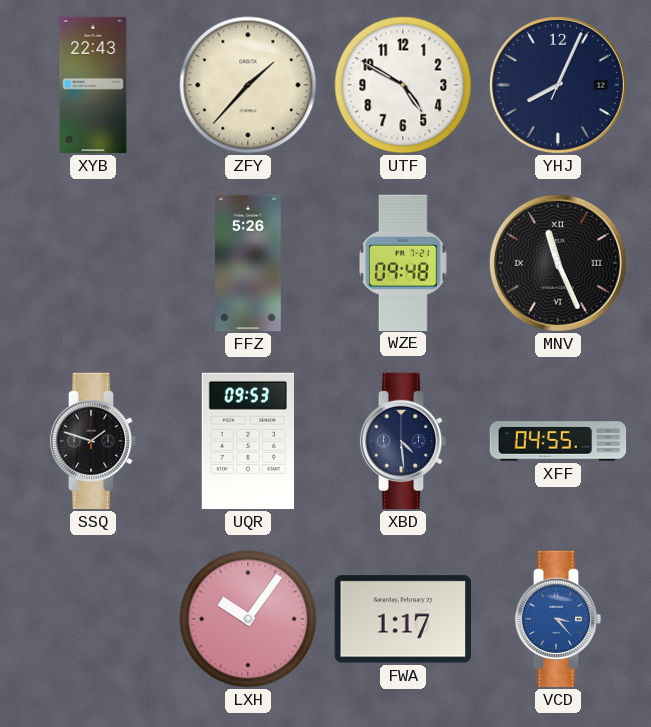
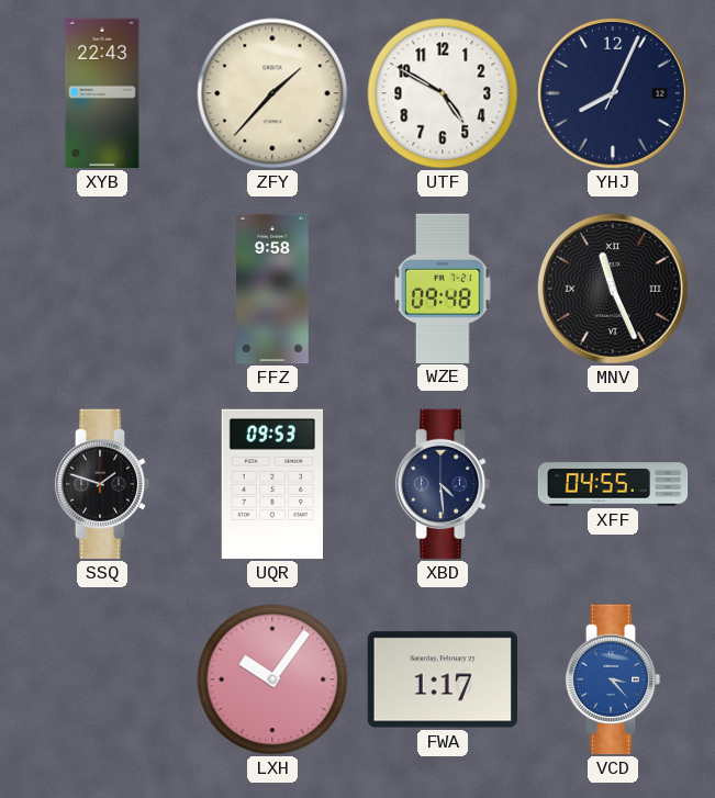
FFZ: 5:26 -> 9:58
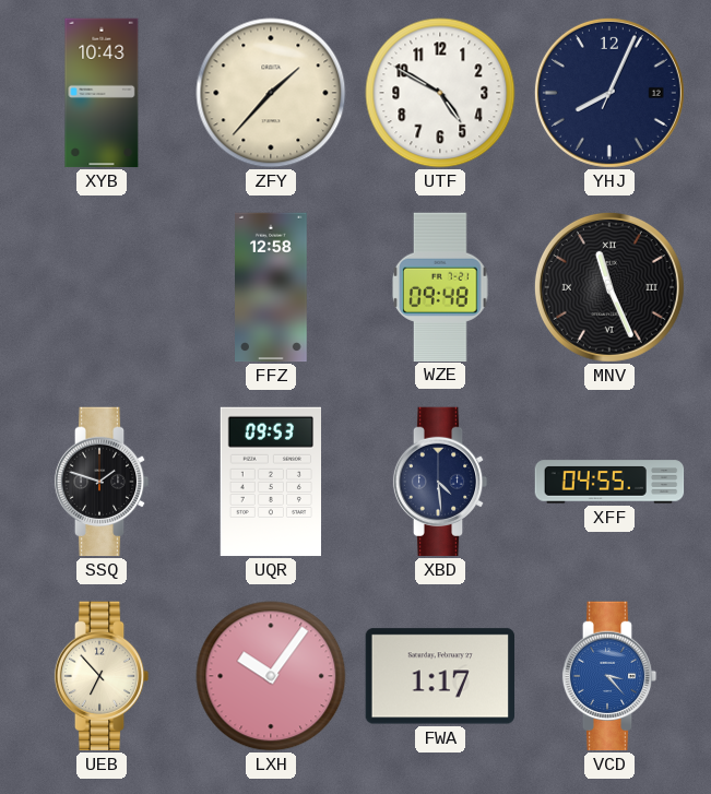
XYB: 22:43 -> 10:43
FFZ: 9:58 -> 12:58
UEB: none -> 6:53
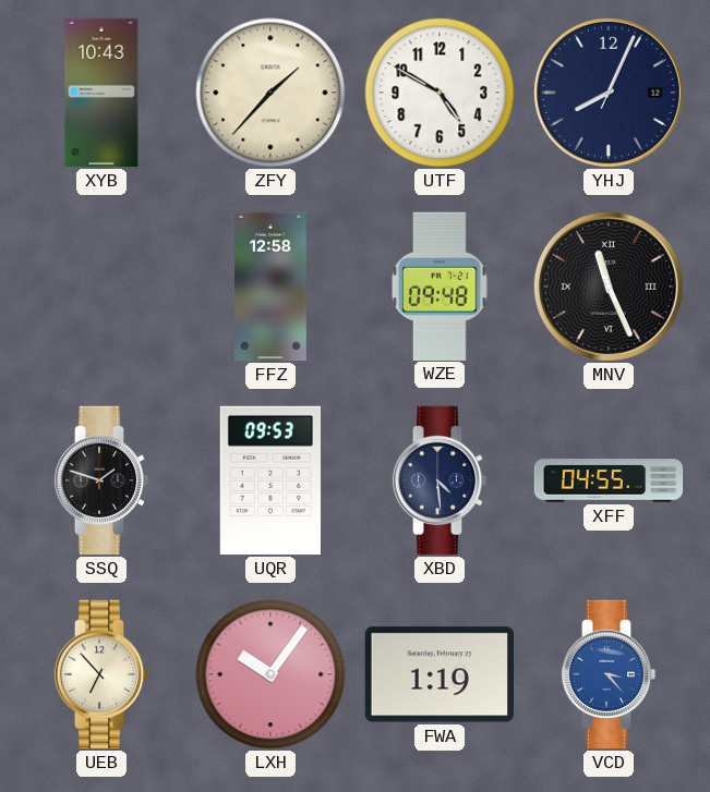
FWA: 1:17 -> 1:19
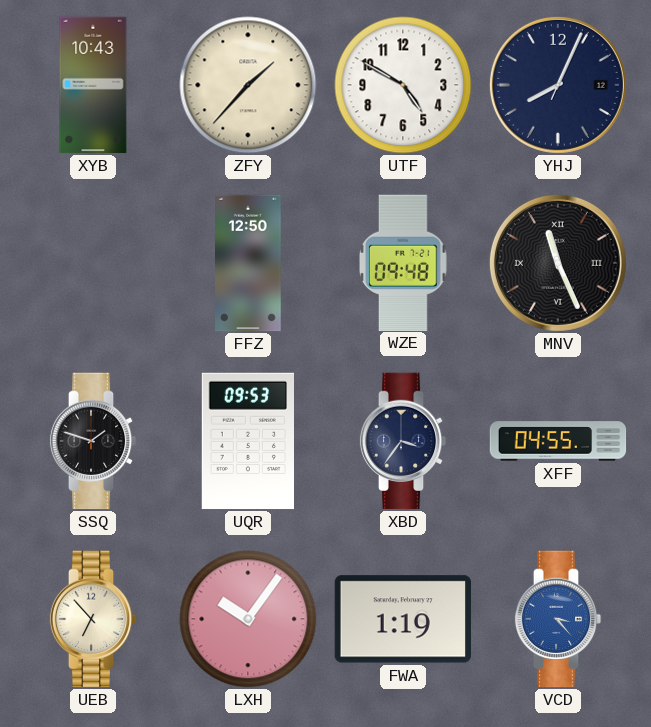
FFZ: 12:58 -> 12:50
XBD: 4:29 -> 3:36
